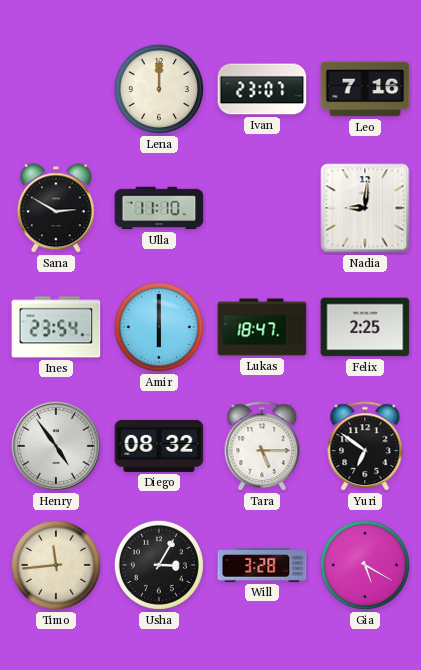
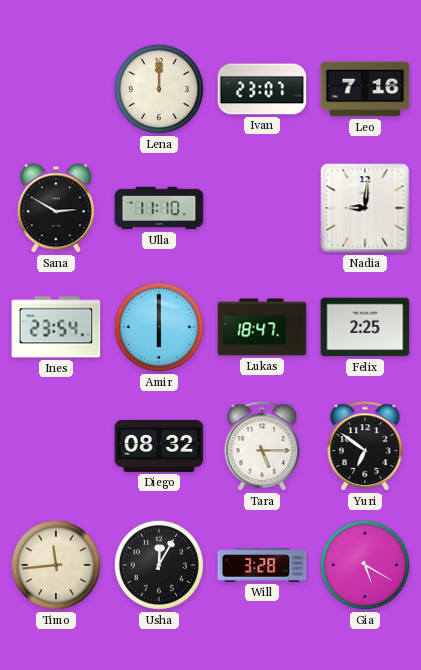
Henry: 4:54 -> none
Usha: 3:05 -> 12:05
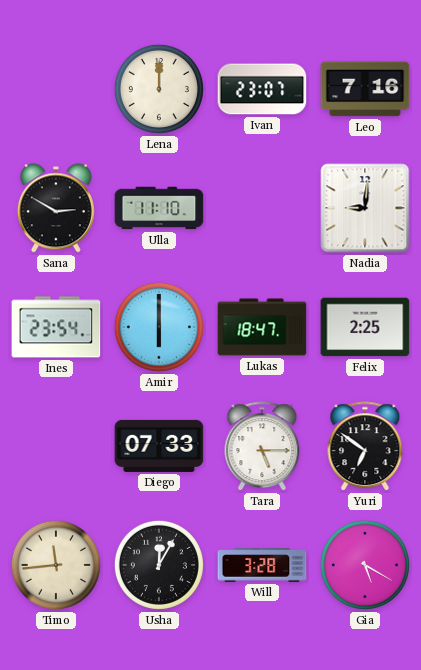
Diego: 08:32 -> 07:33
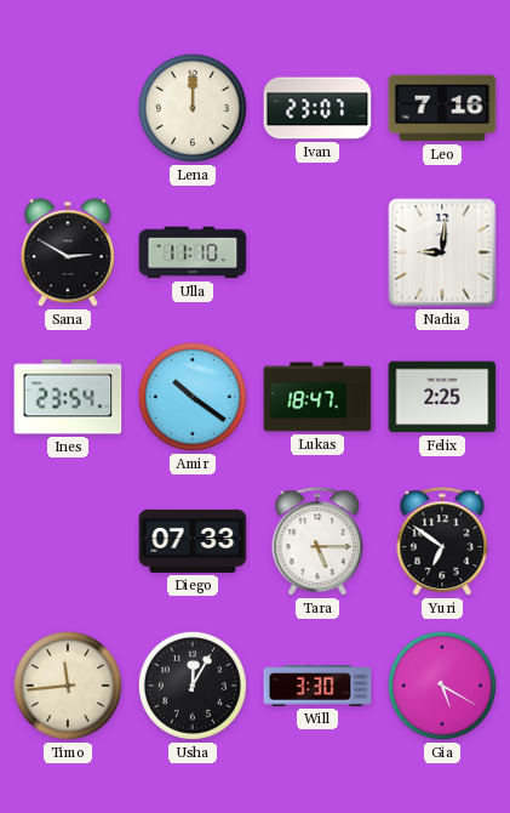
Amir: 6:00 -> 10:21
Will: 3:28 -> 3:30
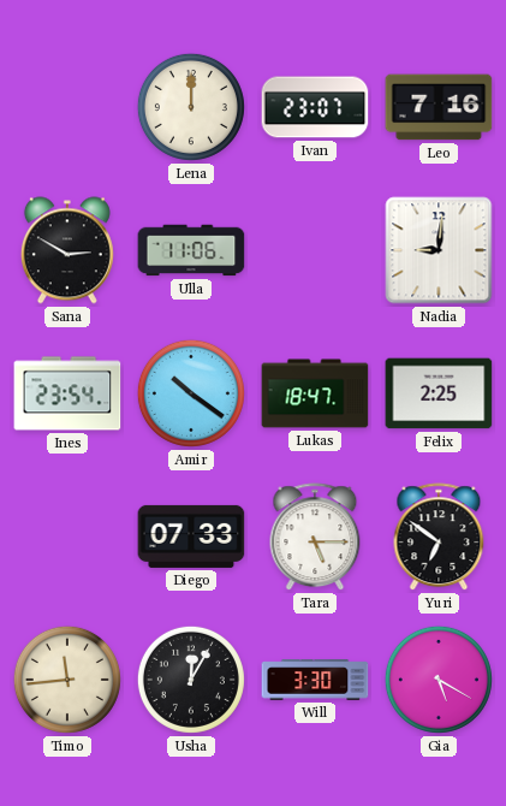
Ulla: 11:10 -> 11:06
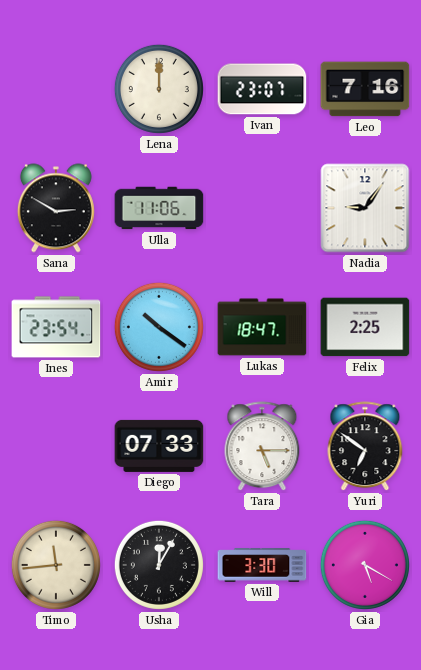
Nadia: 9:01 -> 9:06
